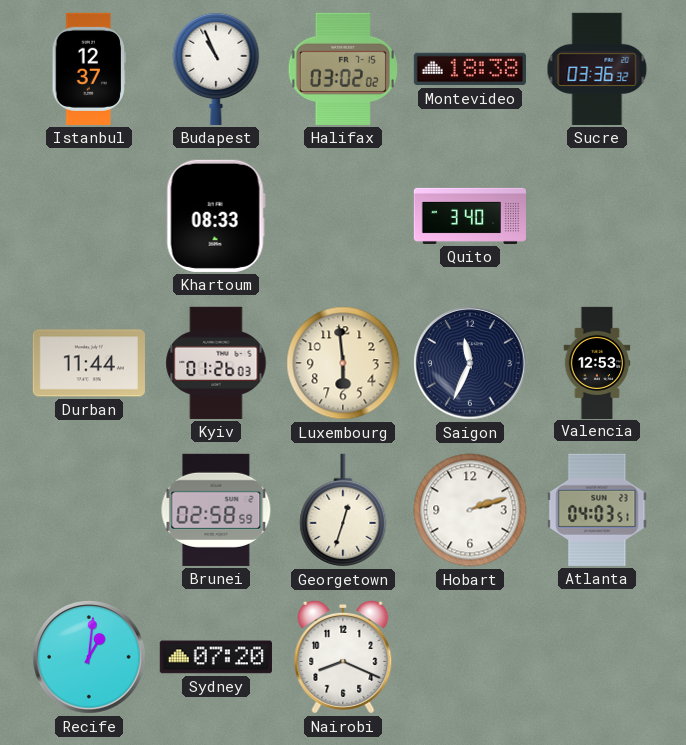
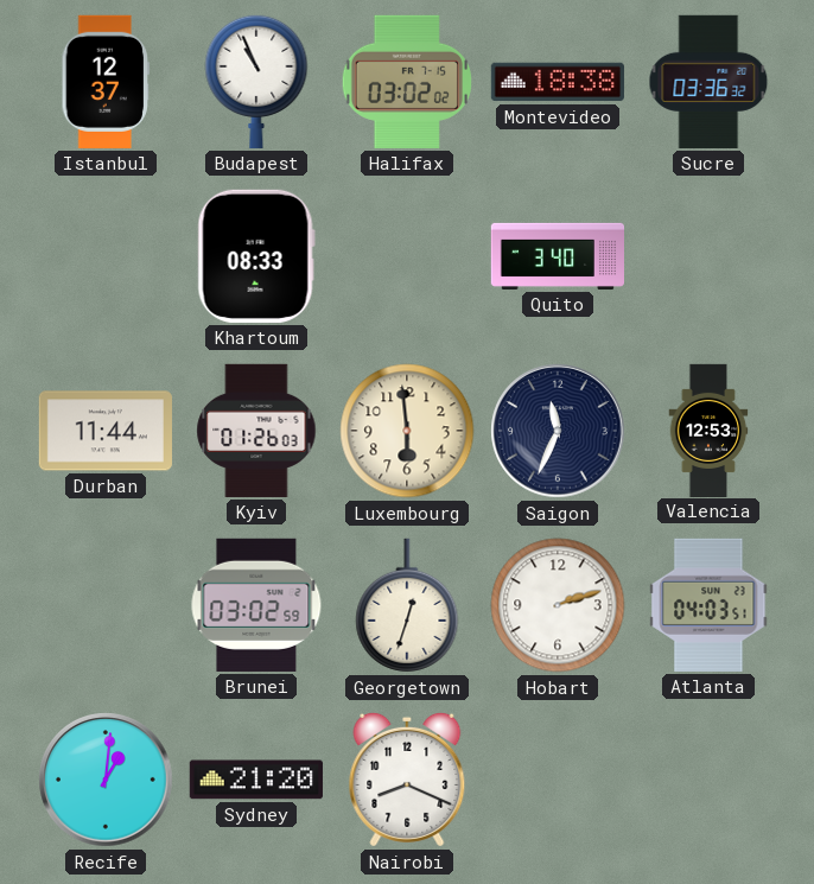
Brunei: 02:58 -> 03:02
Sydney: 07:20 -> 21:20
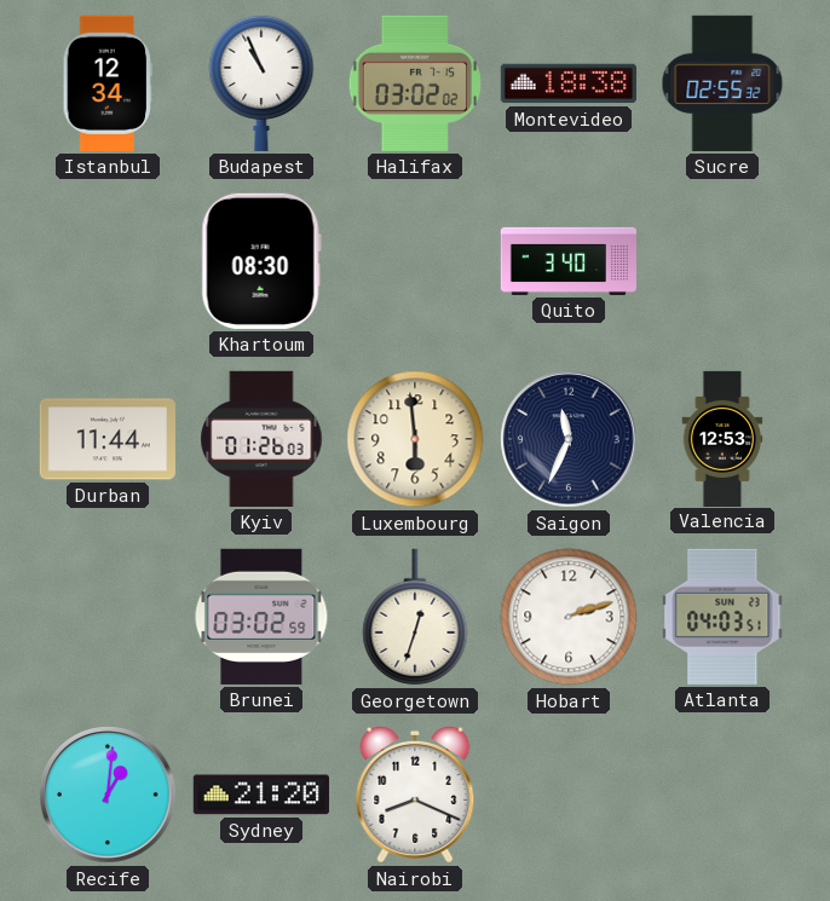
Istanbul: 12:37 -> 12:34
Sucre: 03:36 -> 02:55
Khartoum: 08:33 -> 08:30
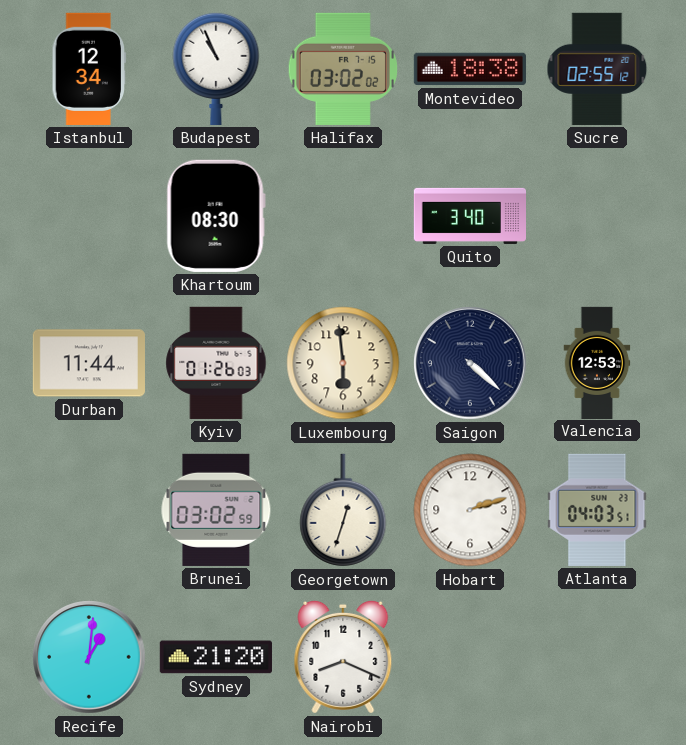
Sucre: 02:55:32 -> 02:55:12
Saigon: 11:34 -> 4:22
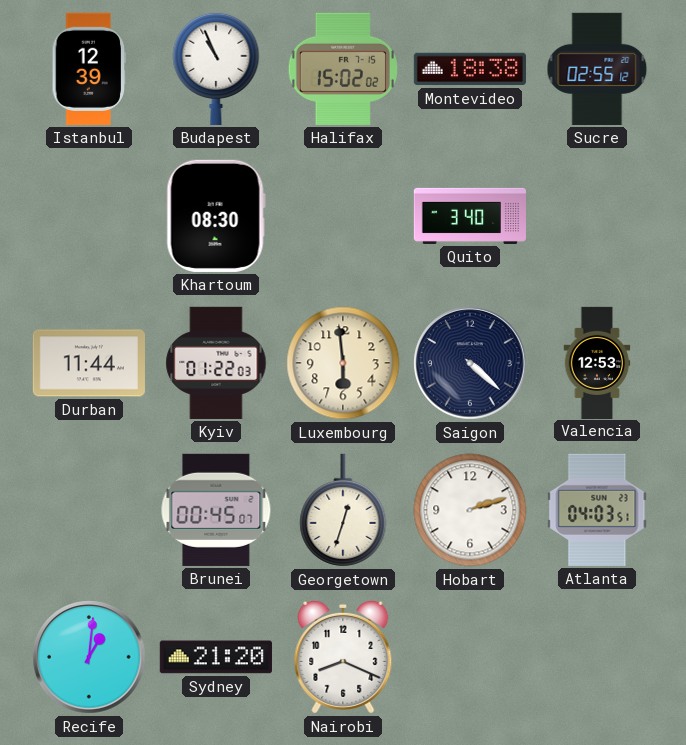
Istanbul: 12:34 -> 12:39
Halifax: 03:02 -> 15:02
Kyiv: 01:26 -> 01:22
Brunei: 03:02 -> 00:45
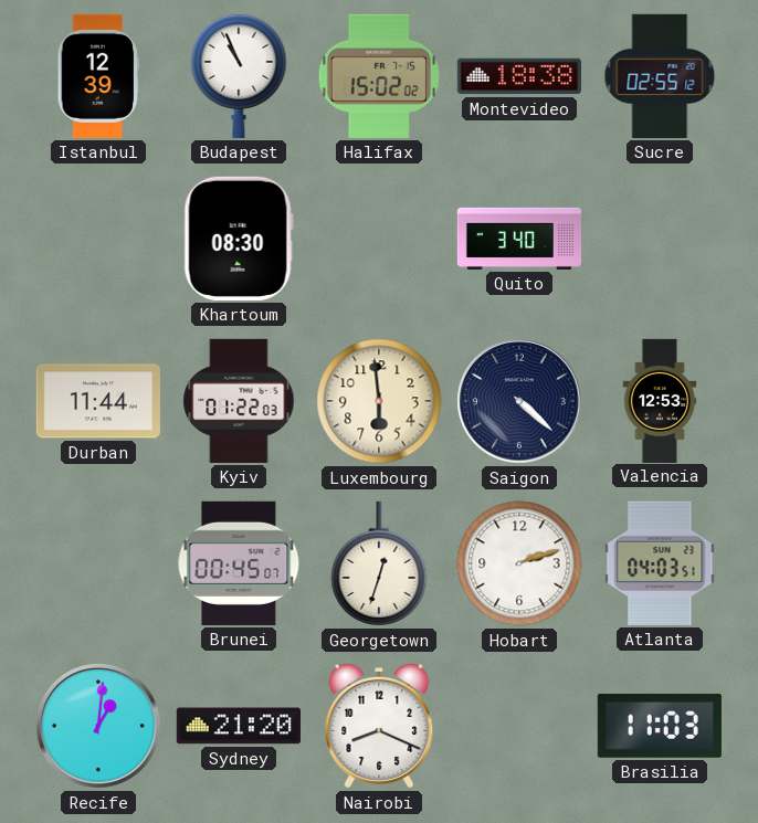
Brasilia: none -> 11:03
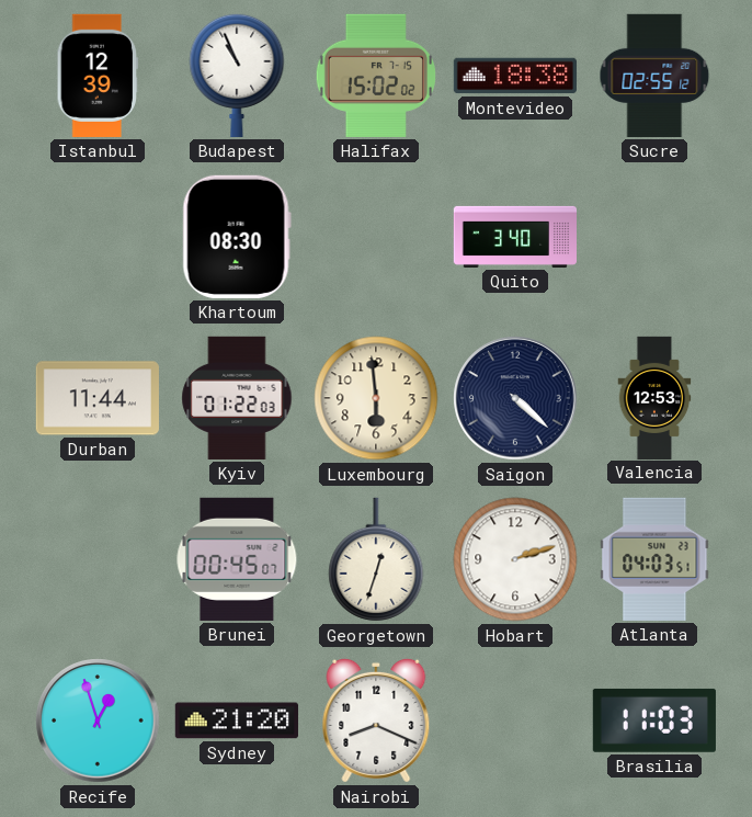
Recife: 1:01 -> 12:57
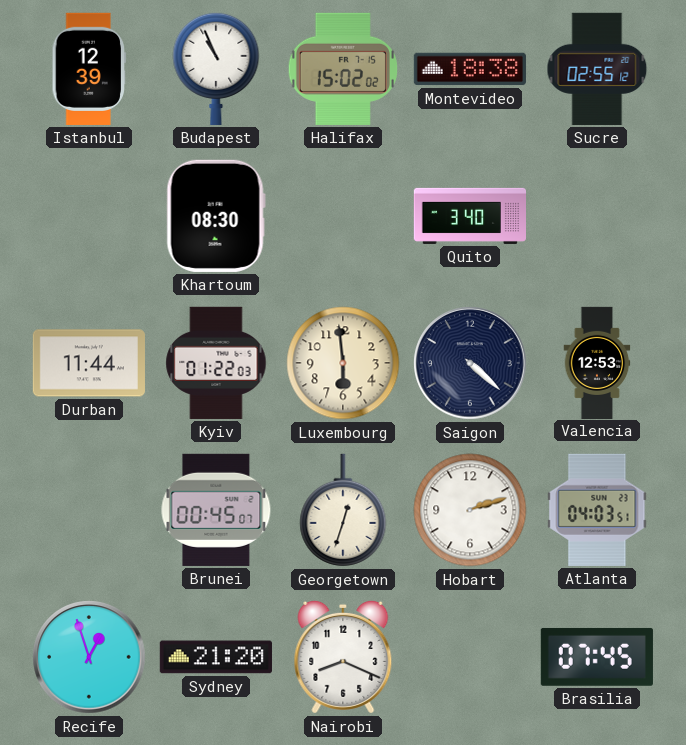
Brasilia: 11:03 -> 07:45
